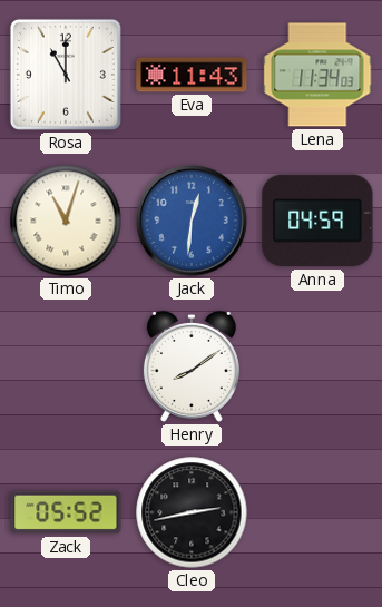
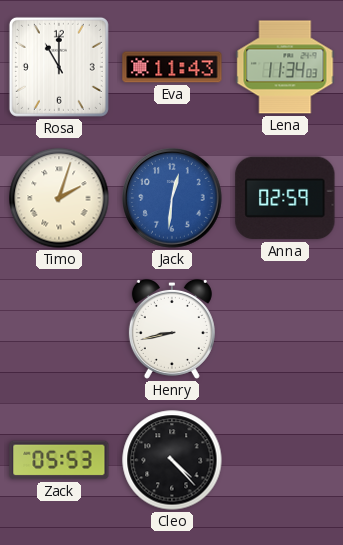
Timo: 11:03 -> 2:03
Anna: 04:59 -> 02:59
Henry: 8:09 -> 8:43
Zack: 05:52 -> 05:53
Cleo: 2:43 -> 4:23
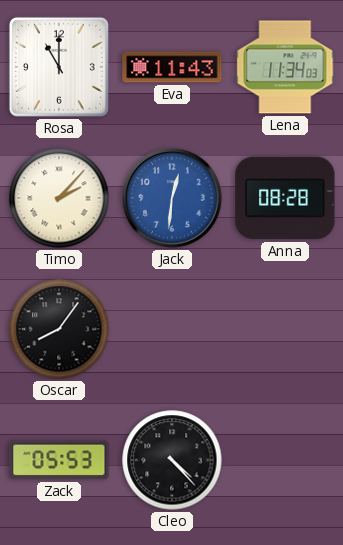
Timo: 2:03 -> 2:07
Anna: 02:59 -> 08:28
Oscar: none -> 8:06
Henry: 8:43 -> none
